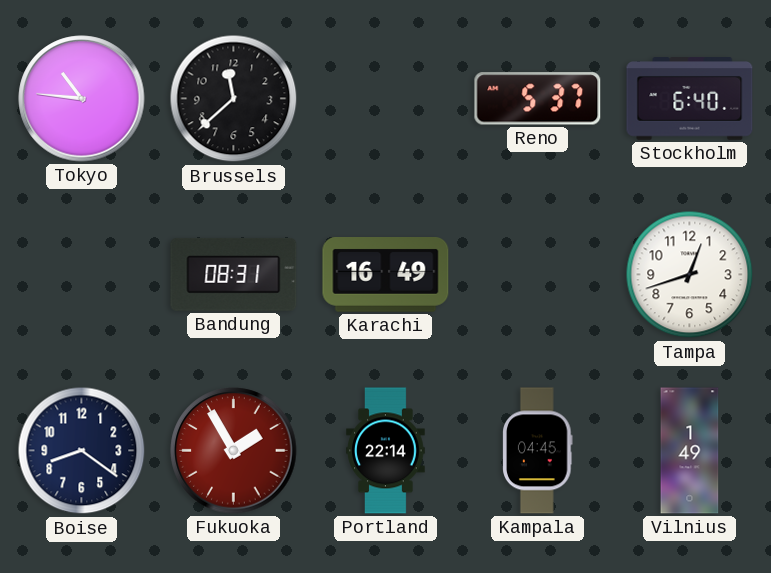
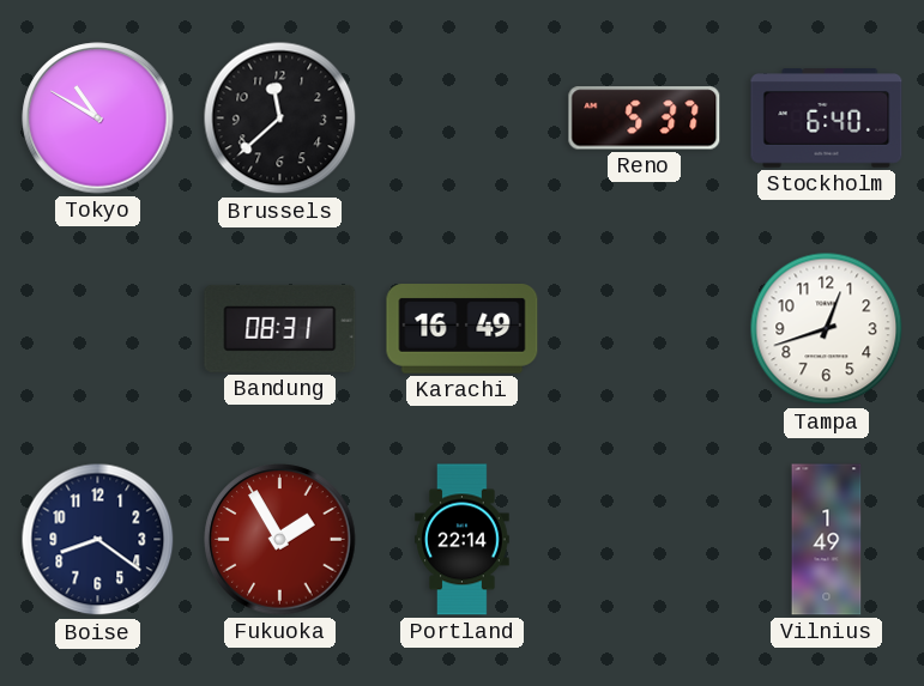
Tokyo: 10:46 -> 10:50
Kampala: 04:45 -> none
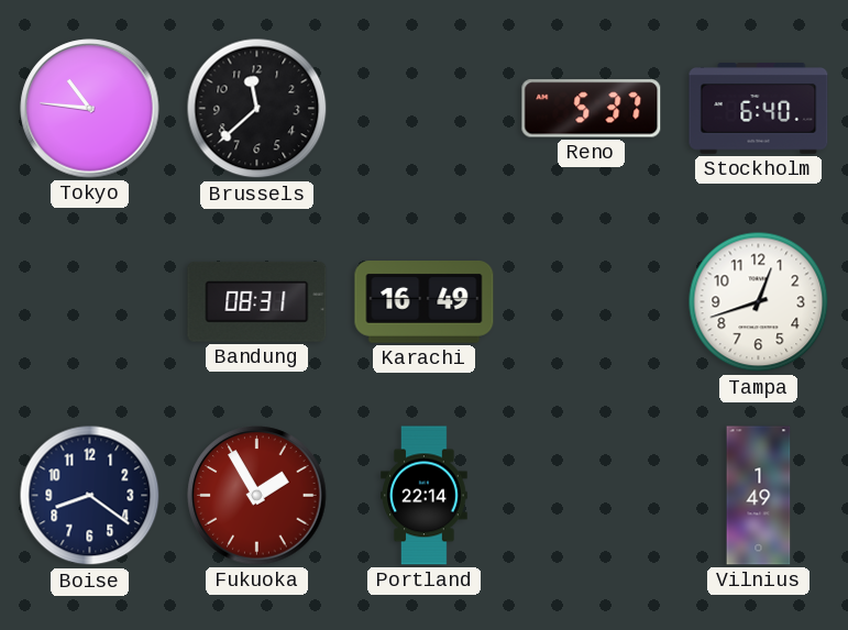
Tokyo: 10:50 -> 10:46
